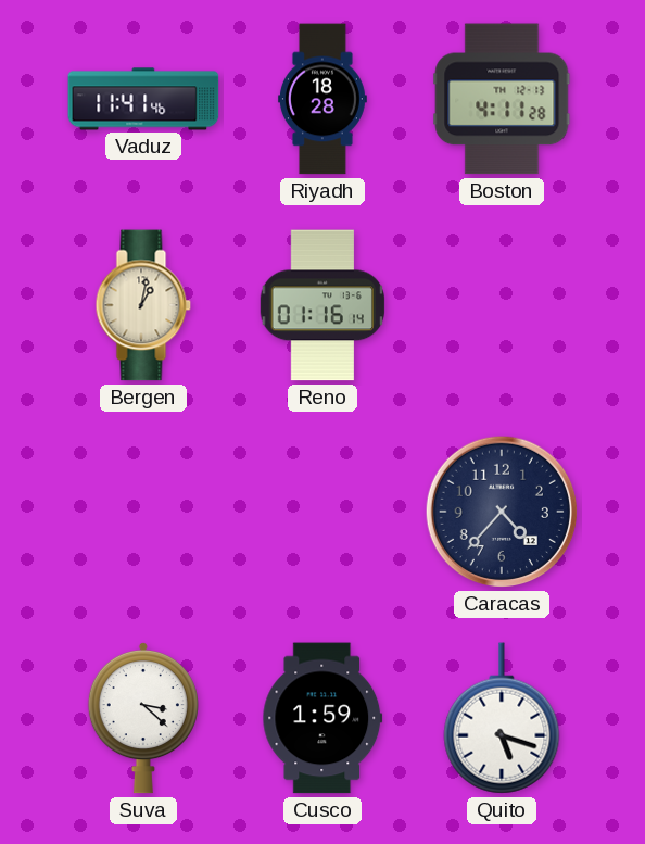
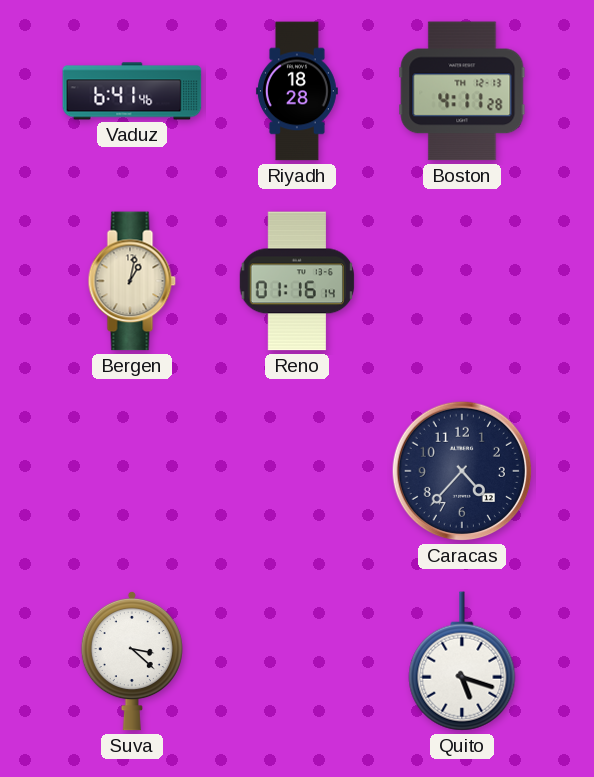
Vaduz: 11:41 -> 6:41
Cusco: 1:59 -> none
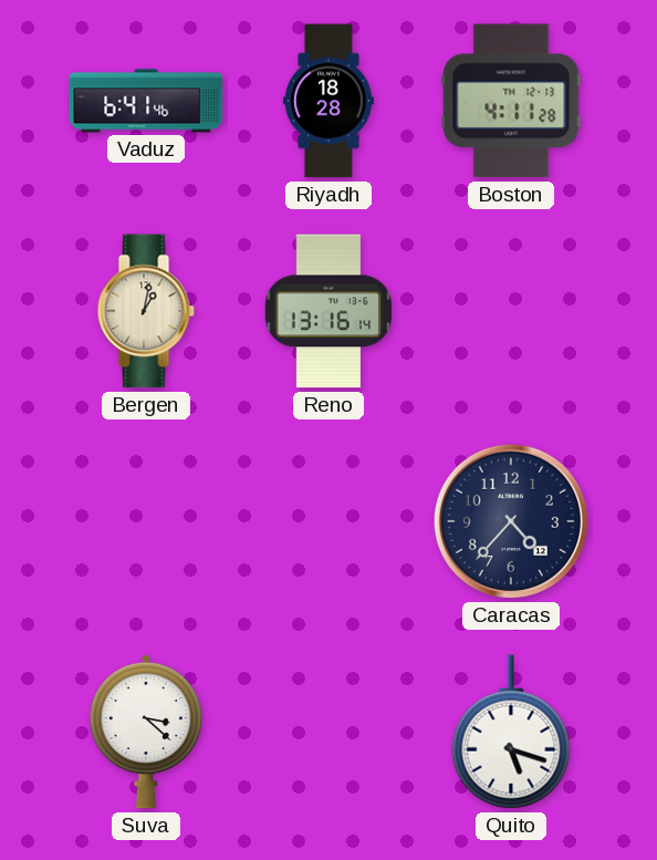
Reno: 01:16 -> 13:16
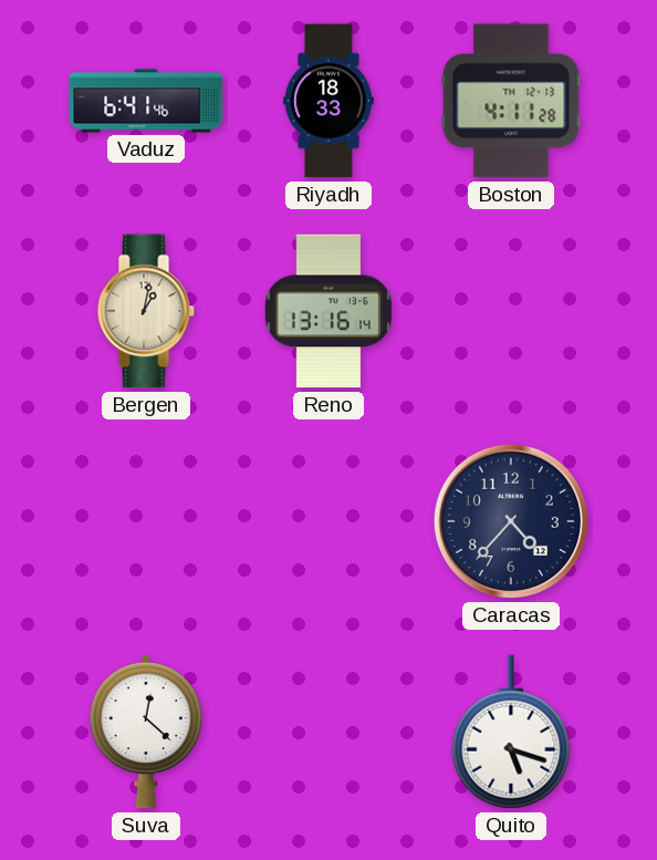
Riyadh: 18:28 -> 18:33
Suva: 3:22 -> 12:22
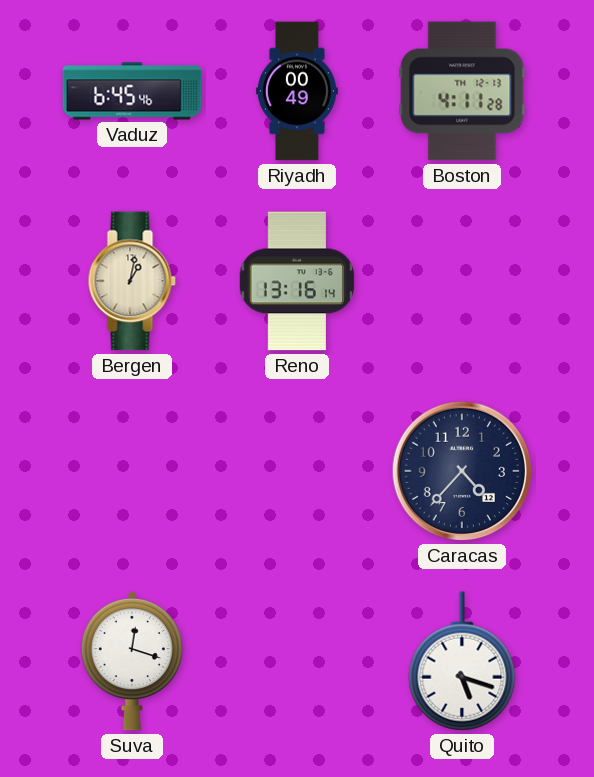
Vaduz: 6:41 -> 6:45
Riyadh: 18:33 -> 00:49
Suva: 12:22 -> 12:18
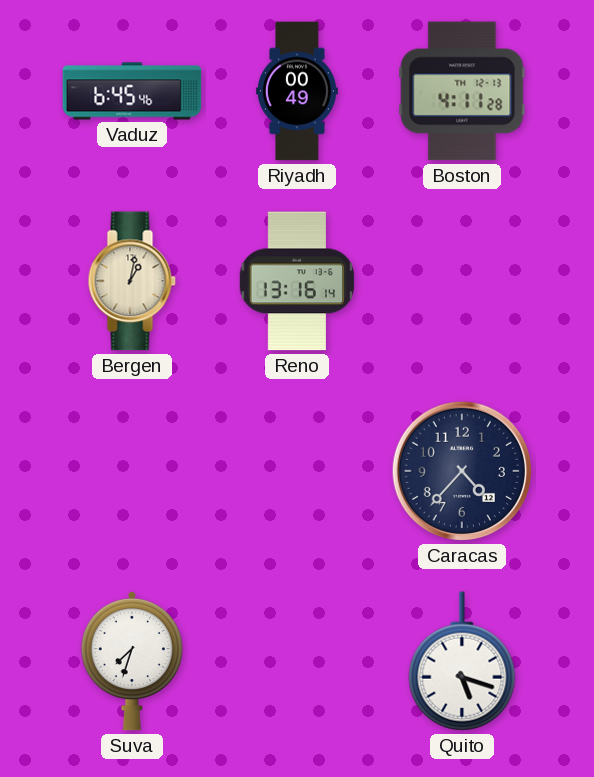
Suva: 12:18 -> 7:33
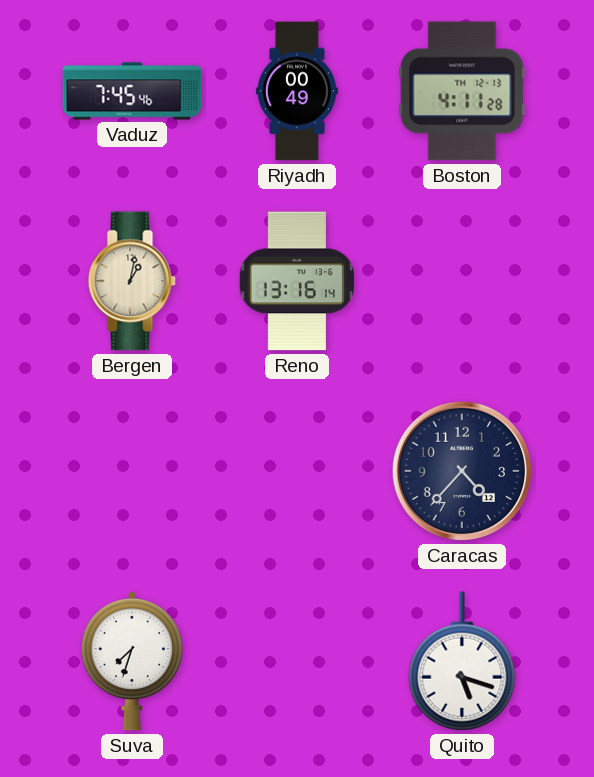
Vaduz: 6:45 -> 7:45
